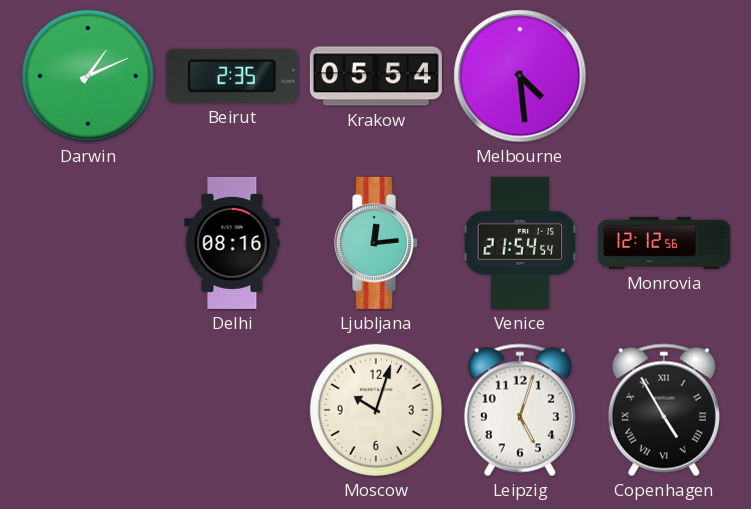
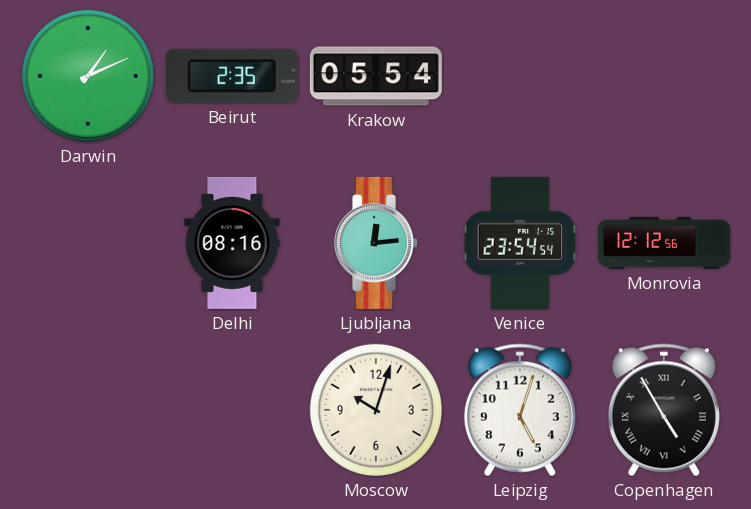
Melbourne: 4:29 -> none
Venice: 21:54 -> 23:54
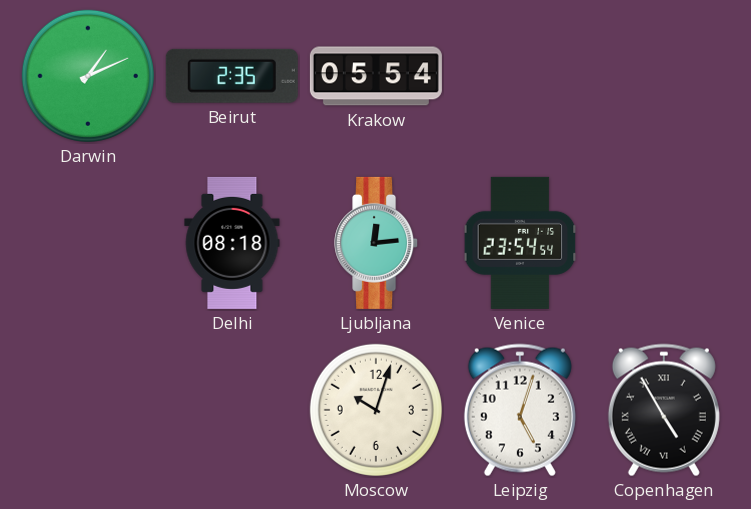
Delhi: 08:16 -> 08:18
Monrovia: 12:12 -> none
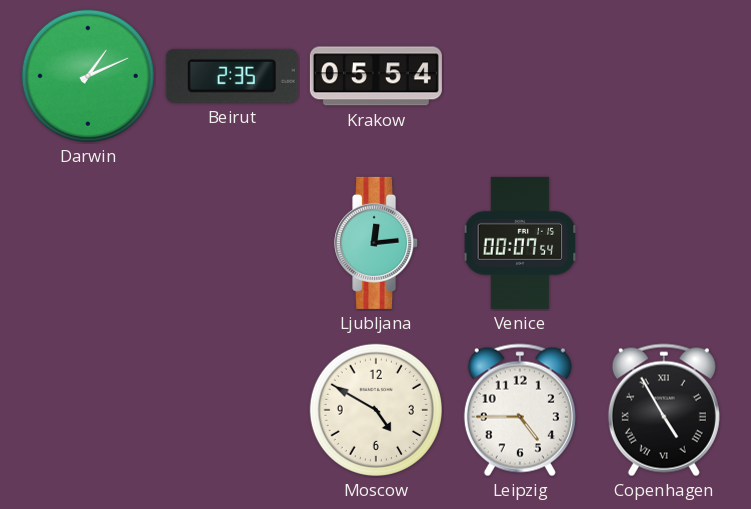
Delhi: 08:18 -> none
Venice: 23:54 -> 00:07
Moscow: 10:03 -> 4:50
Leipzig: 5:03 -> 4:45
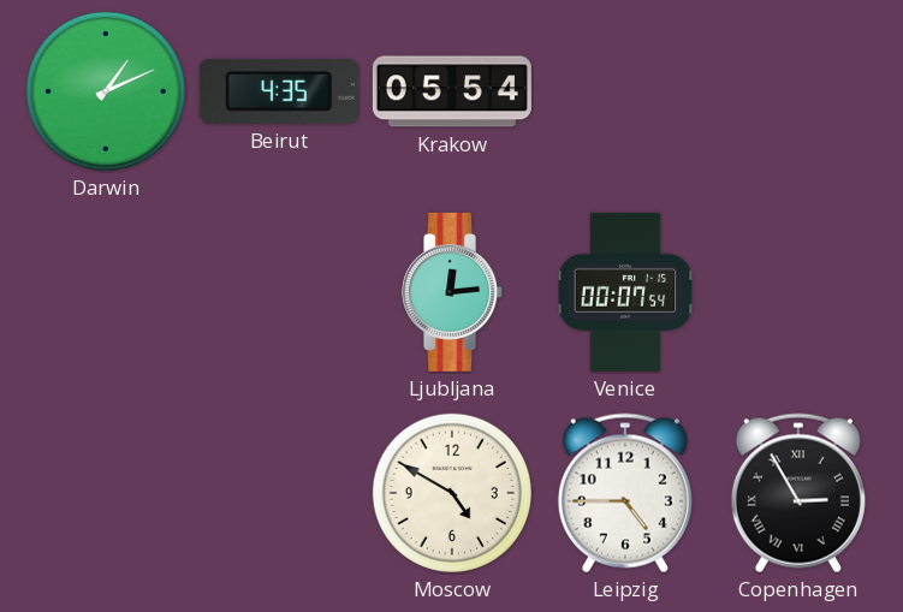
Beirut: 2:35 -> 4:35
Copenhagen: 4:55 -> 2:55
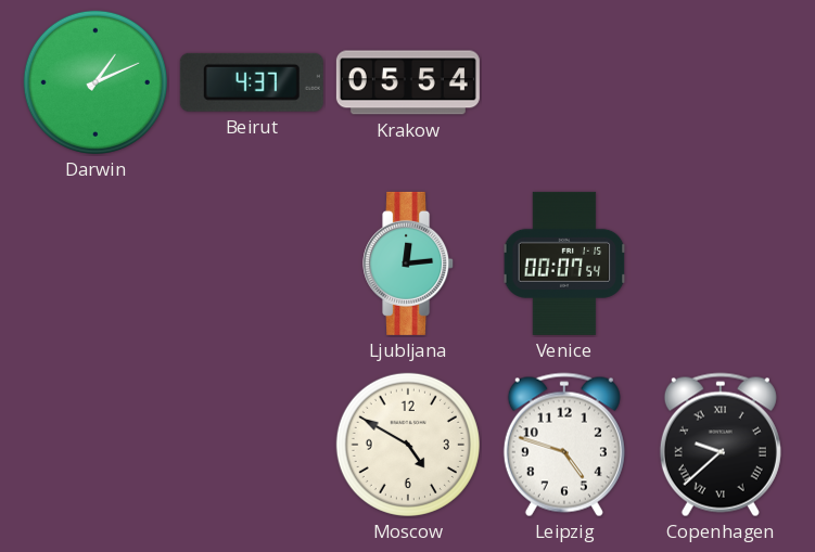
Beirut: 4:35 -> 4:37
Leipzig: 4:45 -> 4:48
Copenhagen: 2:55 -> 9:38
